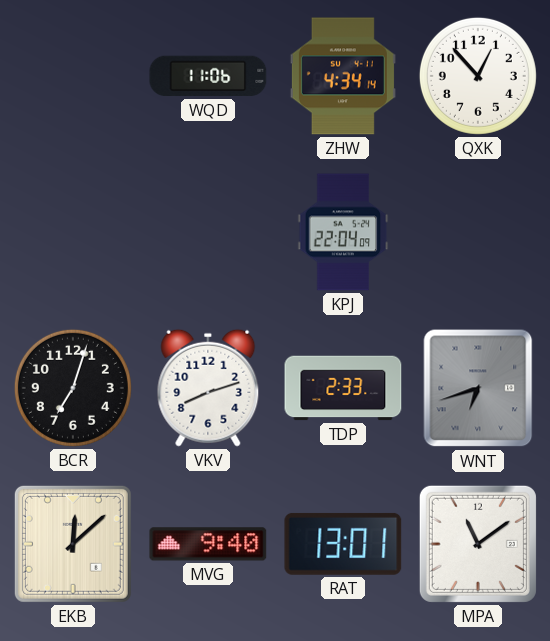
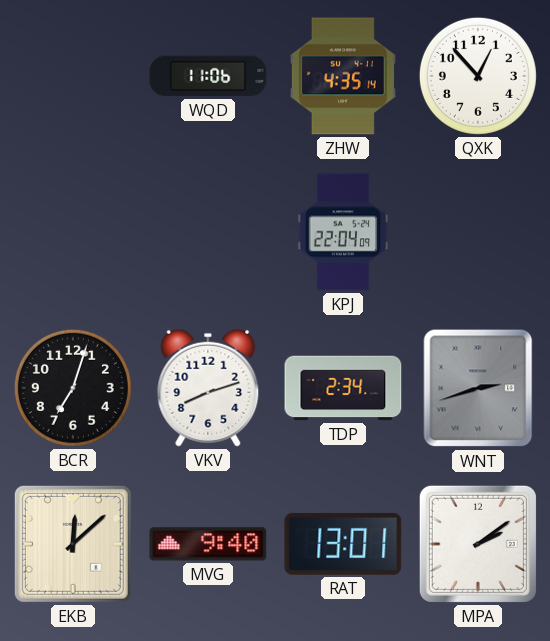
ZHW: 4:34 -> 4:35
TDP: 2:33 -> 2:34
WNT: 6:42 -> 2:42
MPA: 11:09 -> 2:09
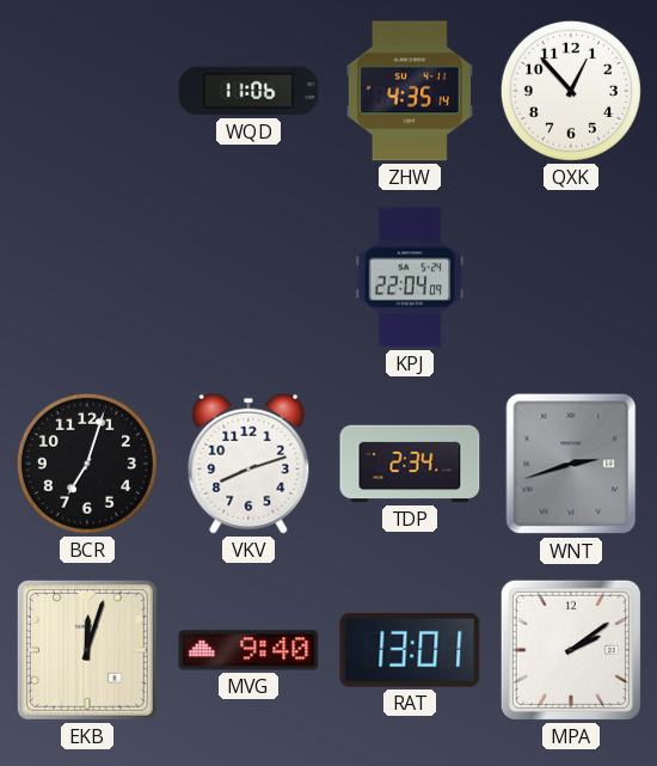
EKB: 12:08 -> 12:03
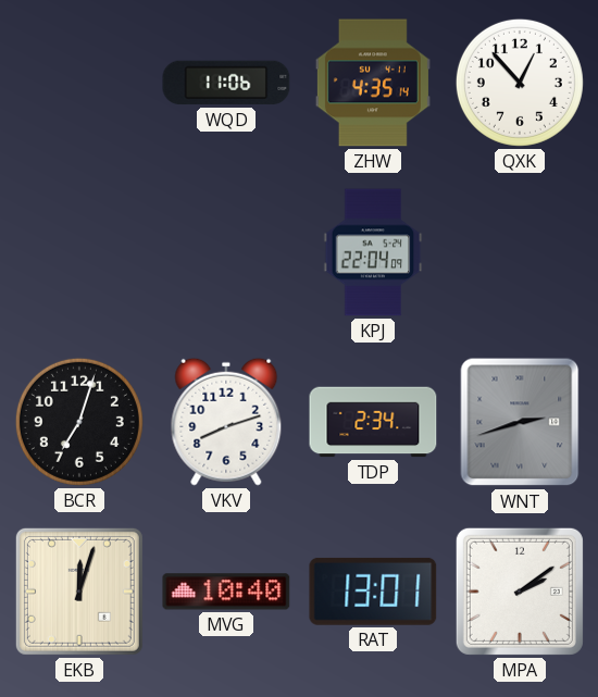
MVG: 9:40 -> 10:40
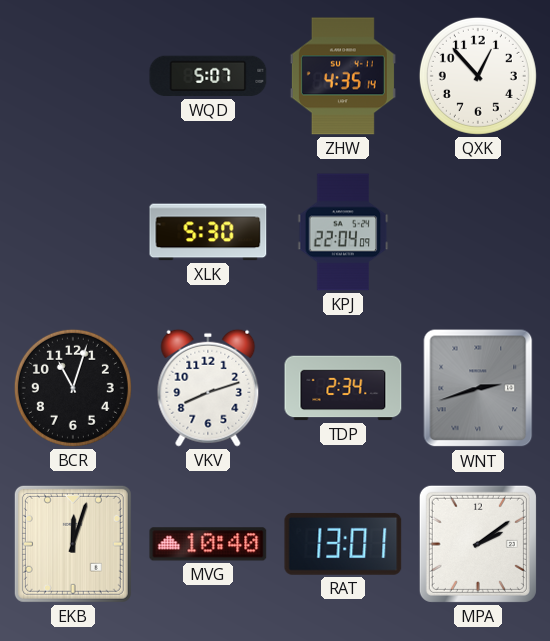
WQD: 11:06 -> 5:07
XLK: none -> 5:30
BCR: 7:03 -> 11:03
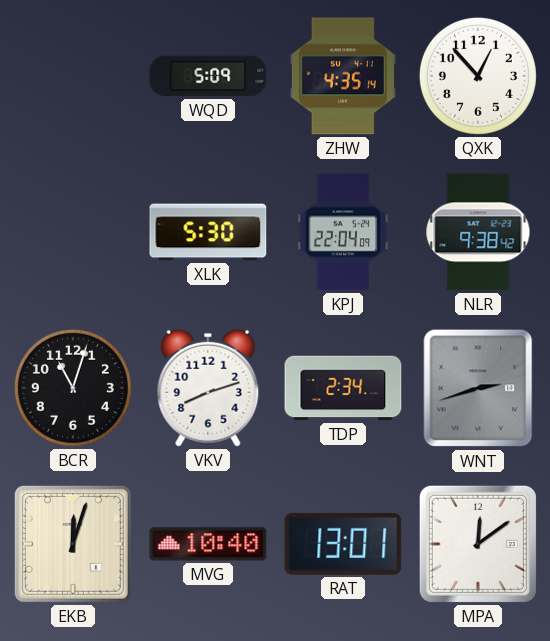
WQD: 5:07 -> 5:09
NLR: none -> 9:38
MPA: 2:09 -> 12:09
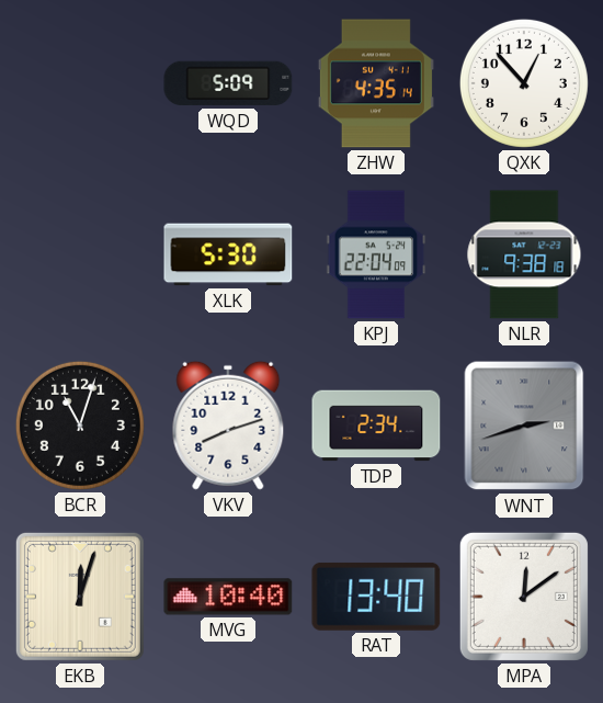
NLR: 9:38:42 -> 9:38:18
RAT: 13:01 -> 13:40
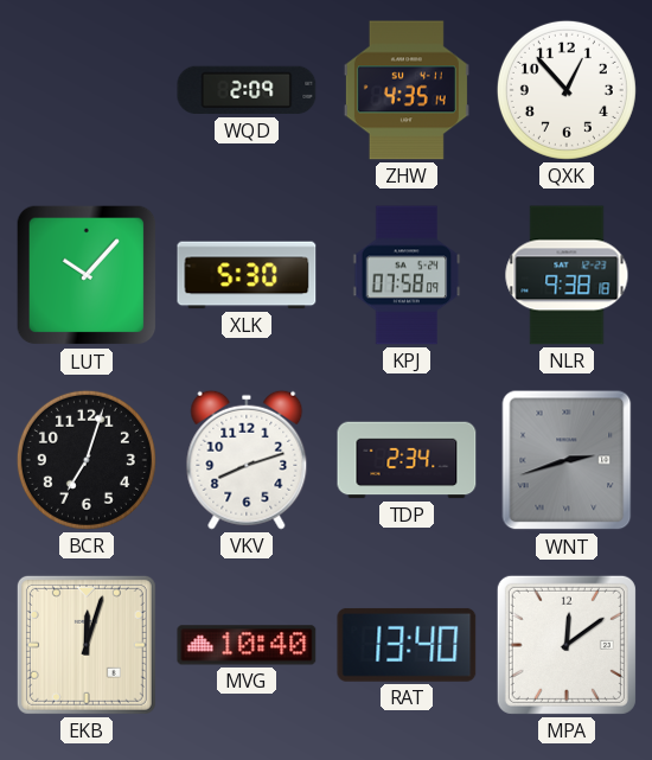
WQD: 5:09 -> 2:09
LUT: none -> 10:07
KPJ: 22:04 -> 07:58
BCR: 11:03 -> 7:03
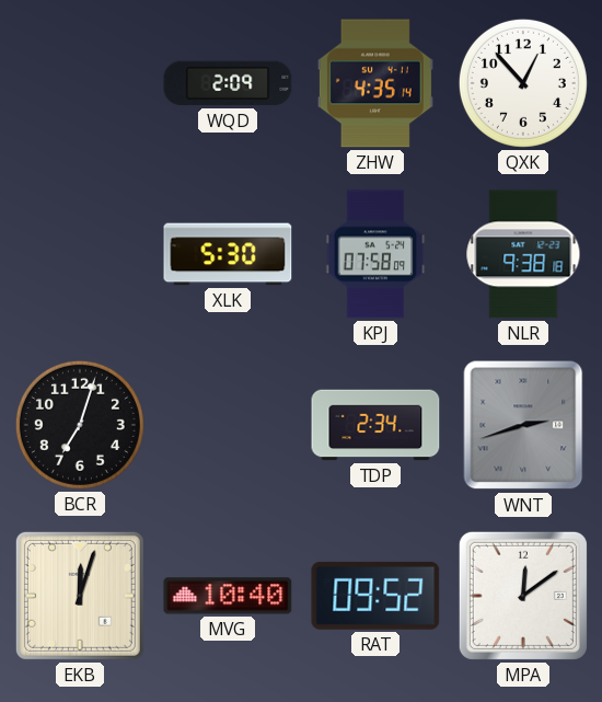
LUT: 10:07 -> none
VKV: 8:12 -> none
RAT: 13:40 -> 09:52
